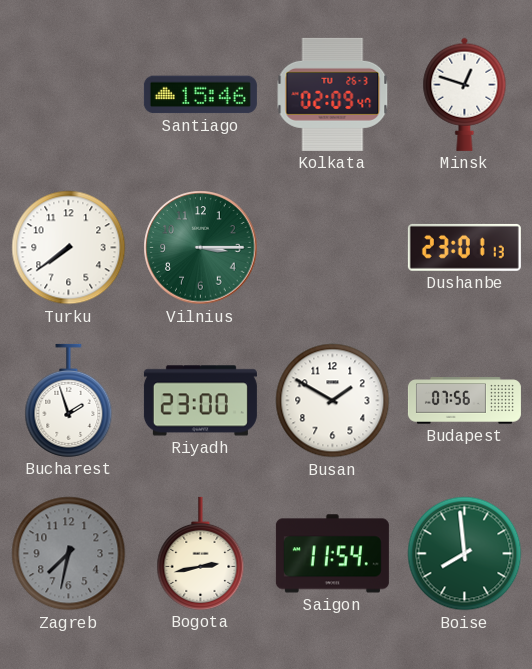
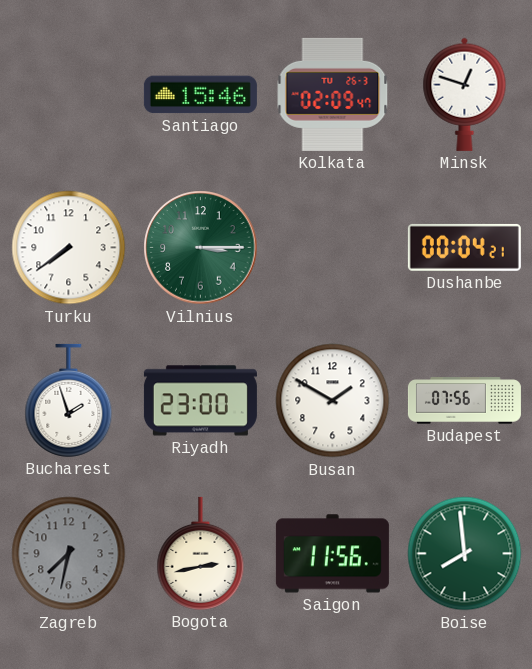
Dushanbe: 23:01 -> 00:04
Saigon: 11:54 -> 11:56
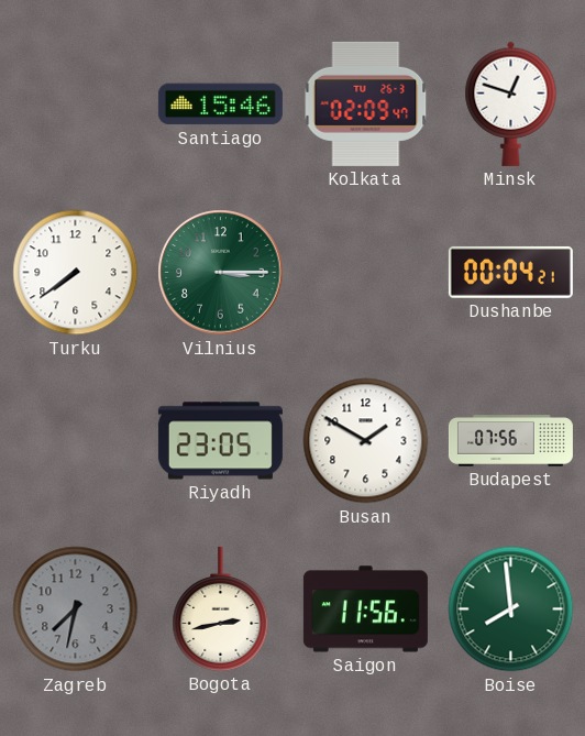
Bucharest: 1:57 -> none
Riyadh: 23:00 -> 23:05
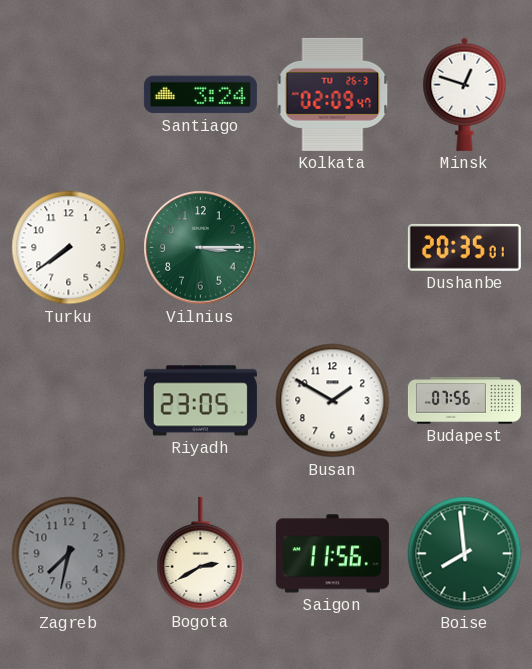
Santiago: 15:46 -> 3:24
Dushanbe: 00:04 -> 20:35
Bogota: 2:43 -> 2:40
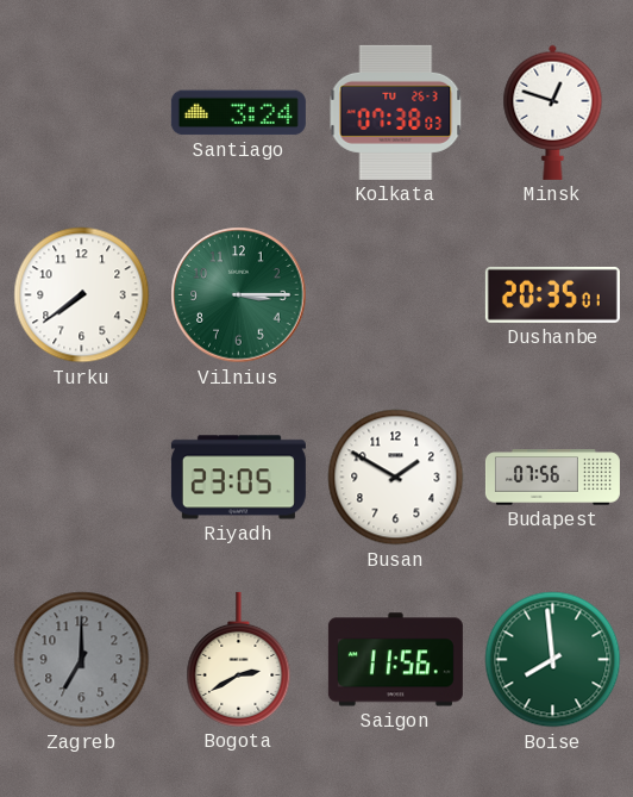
Kolkata: 02:09 -> 07:38
Zagreb: 7:32 -> 7:00
